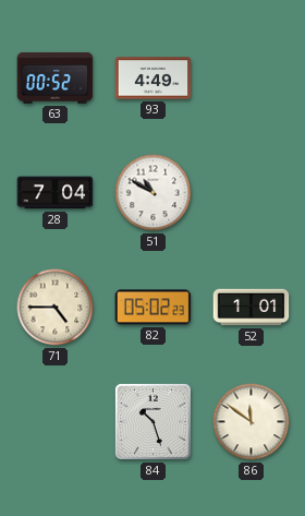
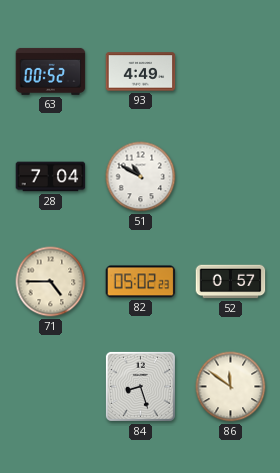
52: 1:01 -> 0:57
84: 10:27 -> 8:27
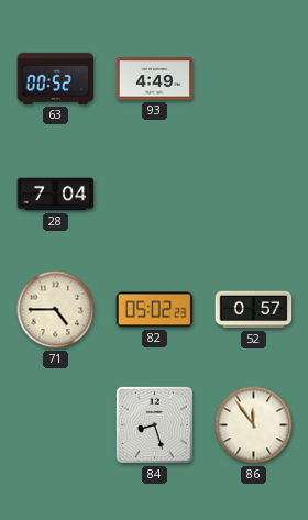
51: 10:50 -> none
86: 11:51 -> 11:54
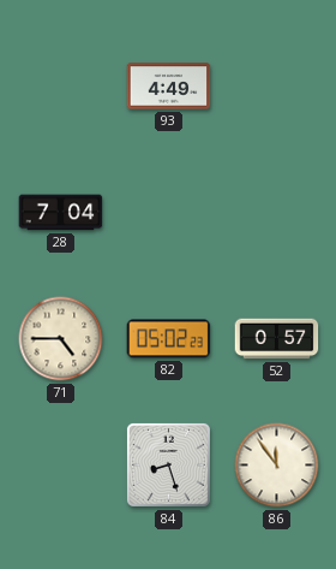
63: 00:52 -> none
